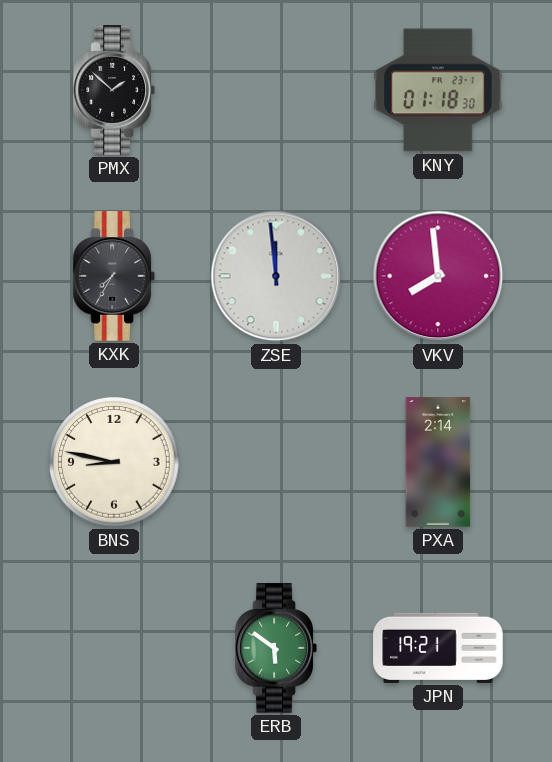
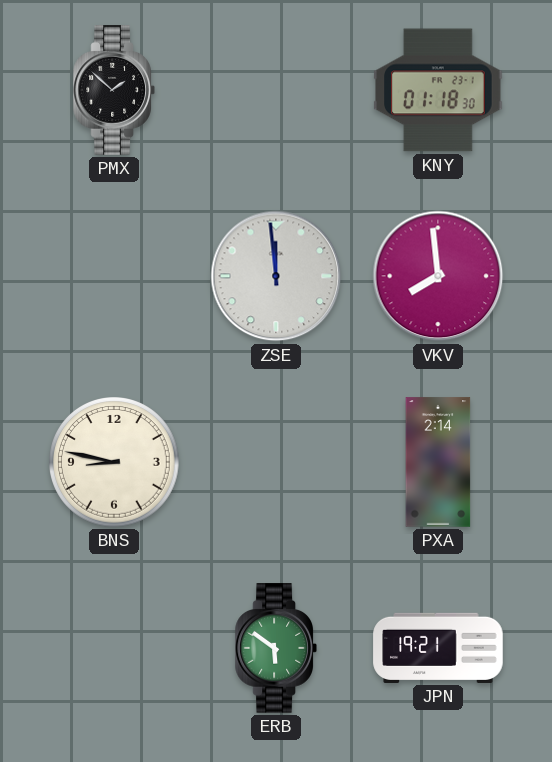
KXK: 7:35 -> none
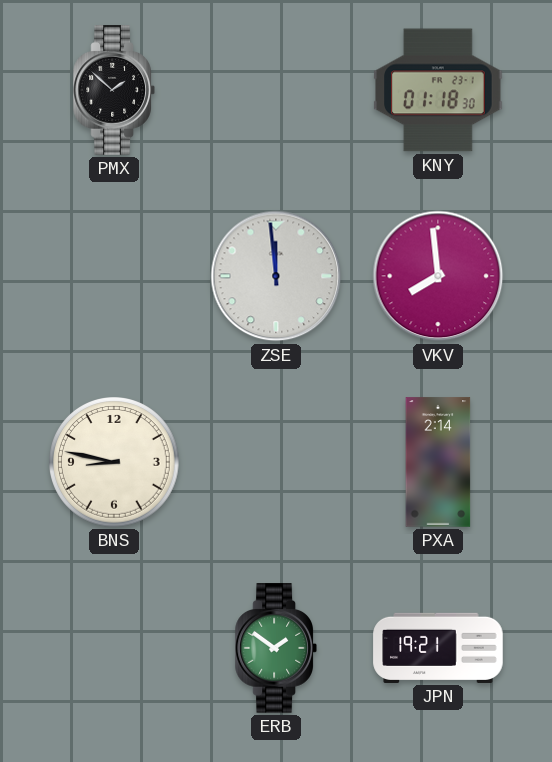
ERB: 5:51 -> 1:51
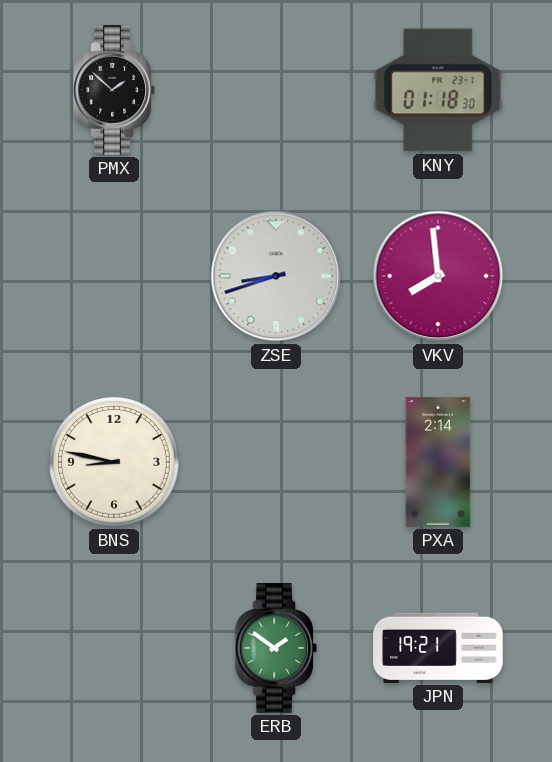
ZSE: 11:59 -> 8:42
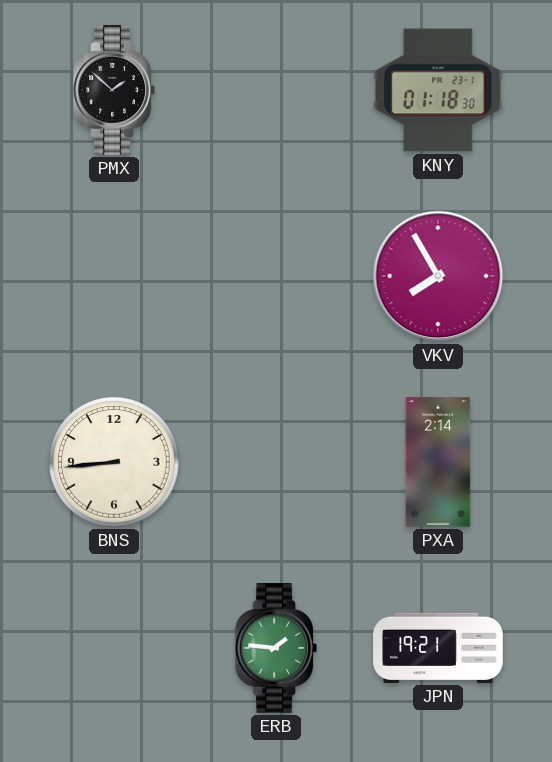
ZSE: 8:42 -> none
VKV: 7:59 -> 7:55
BNS: 8:47 -> 8:44
ERB: 1:51 -> 1:46
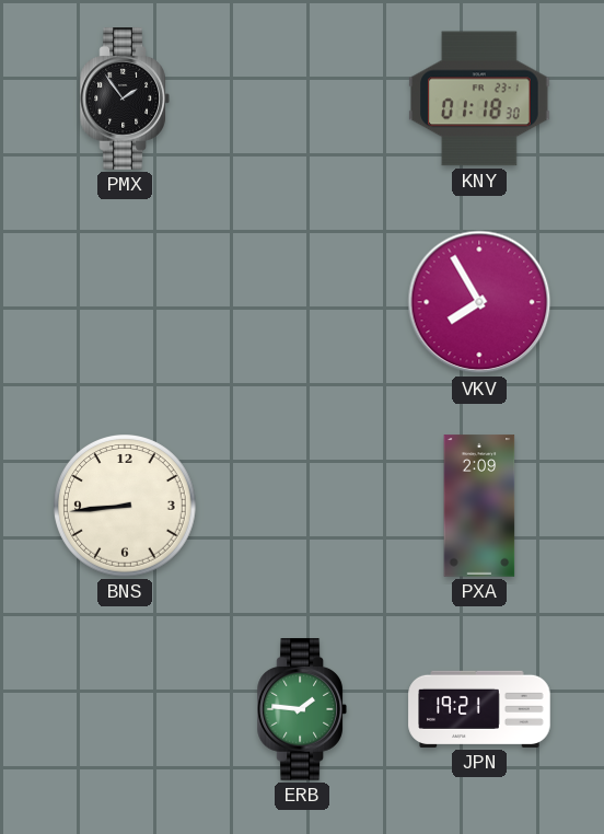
PMX: 1:52 -> 1:54
PXA: 2:14 -> 2:09
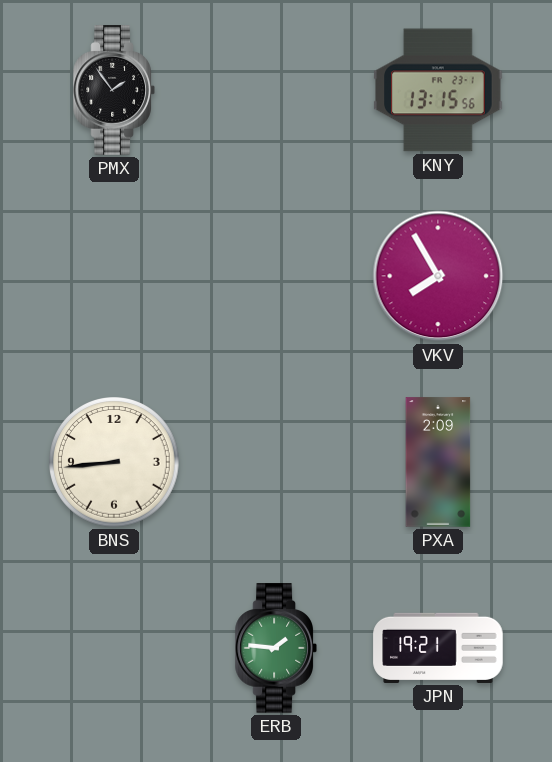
KNY: 01:18 -> 13:15
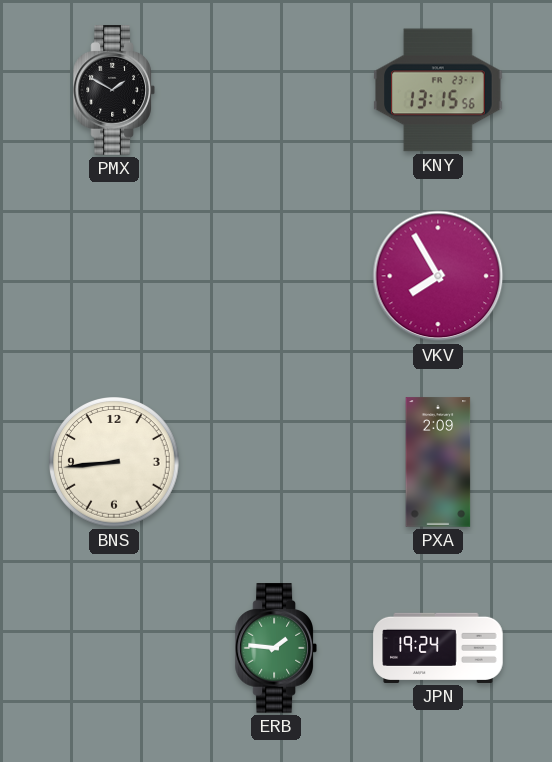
PMX: 1:54 -> 1:50
JPN: 19:21 -> 19:24
